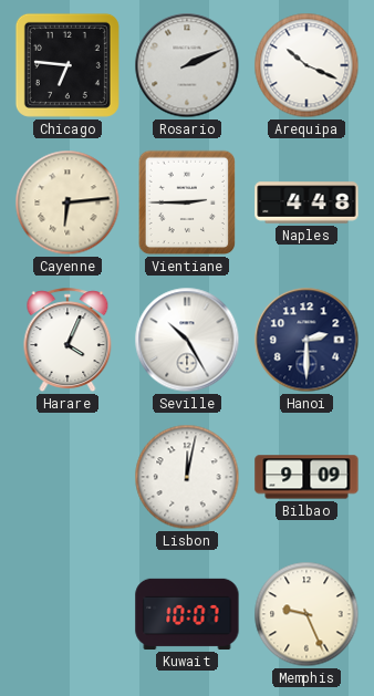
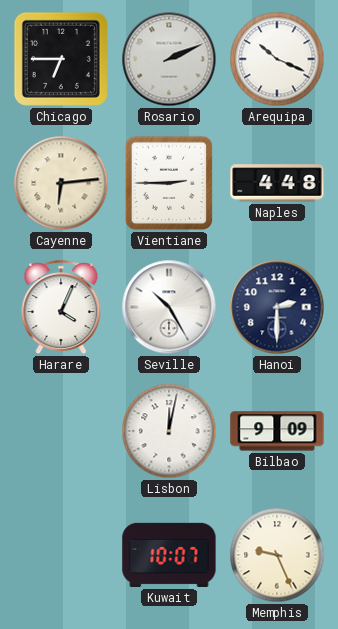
Chicago: 6:46 -> 6:45
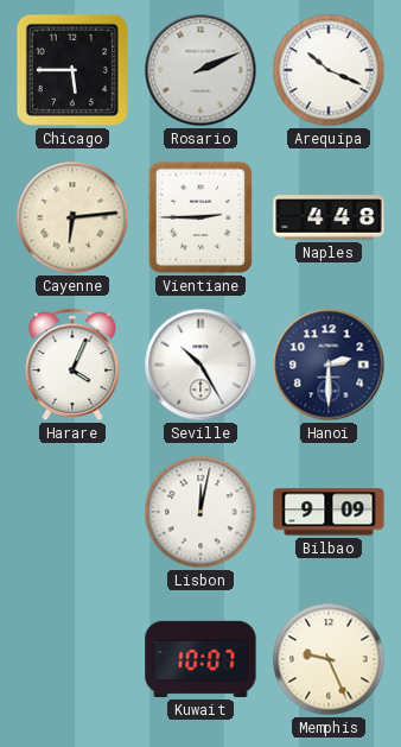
Chicago: 6:45 -> 5:45
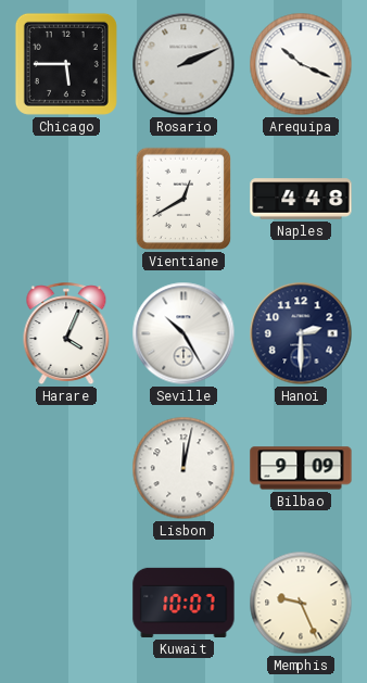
Cayenne: 6:14 -> none
Vientiane: 2:45 -> 12:40
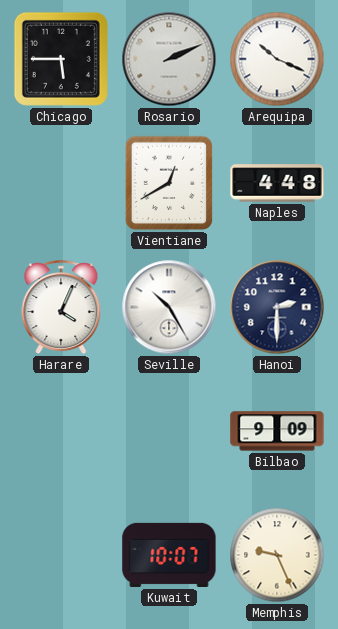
Lisbon: 12:02 -> none
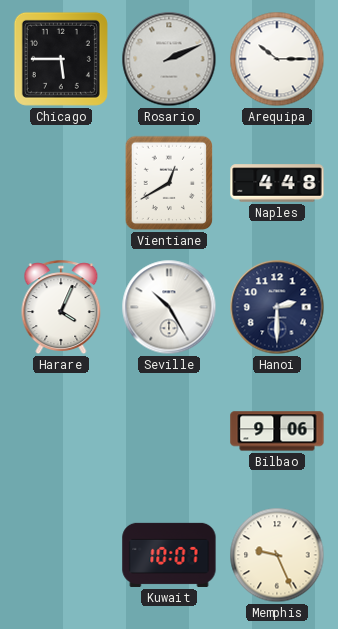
Arequipa: 10:19 -> 10:15
Bilbao: 9:09 -> 9:06
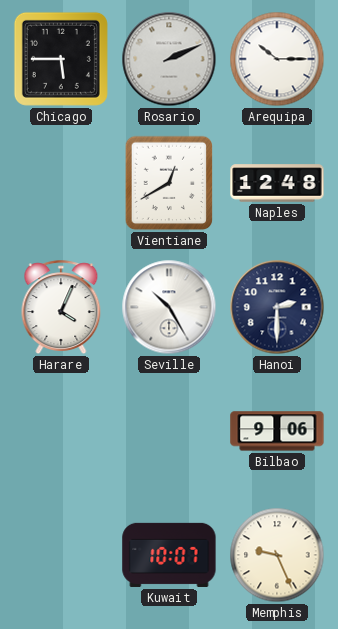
Naples: 4:48 -> 12:48
